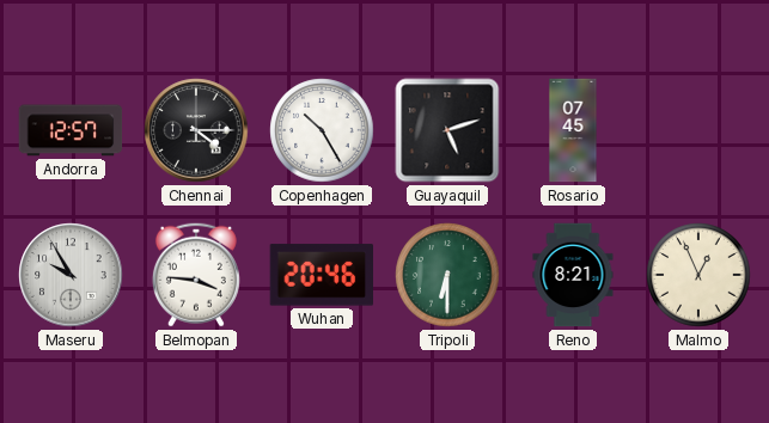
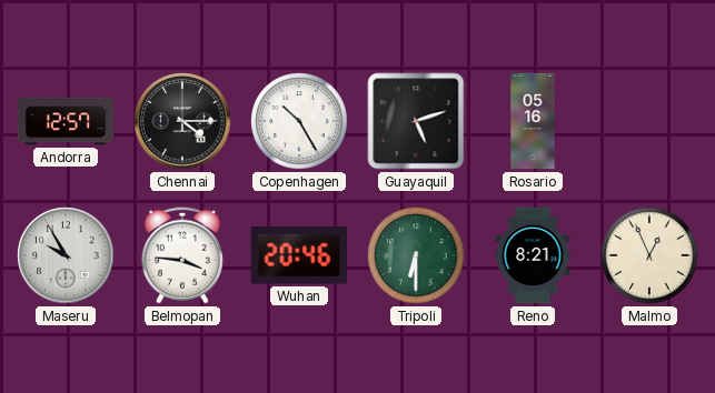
Rosario: 07:45 -> 05:16
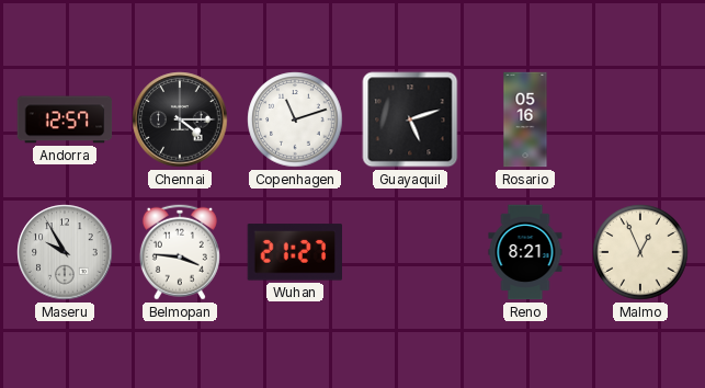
Copenhagen: 10:25 -> 11:12
Wuhan: 20:46 -> 21:27
Tripoli: 6:30 -> none
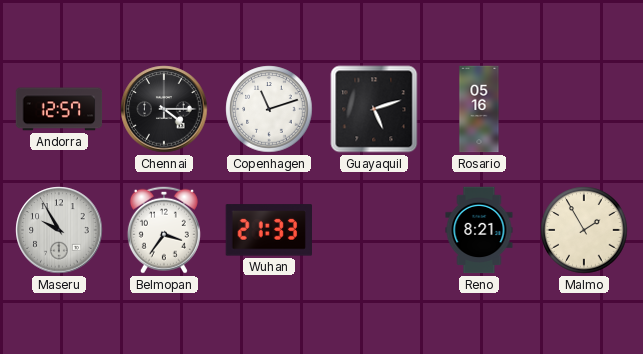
Belmopan: 3:46 -> 3:36
Wuhan: 21:27 -> 21:33
Malmo: 12:56 -> 1:55
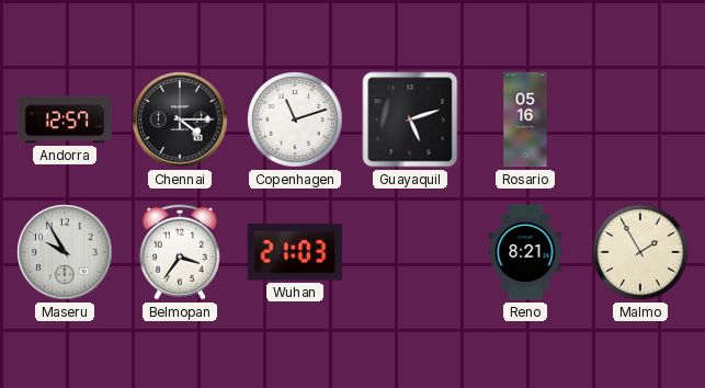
Wuhan: 21:33 -> 21:03
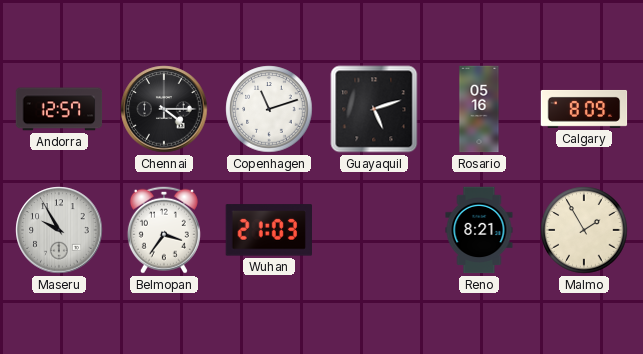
Calgary: none -> 8:09
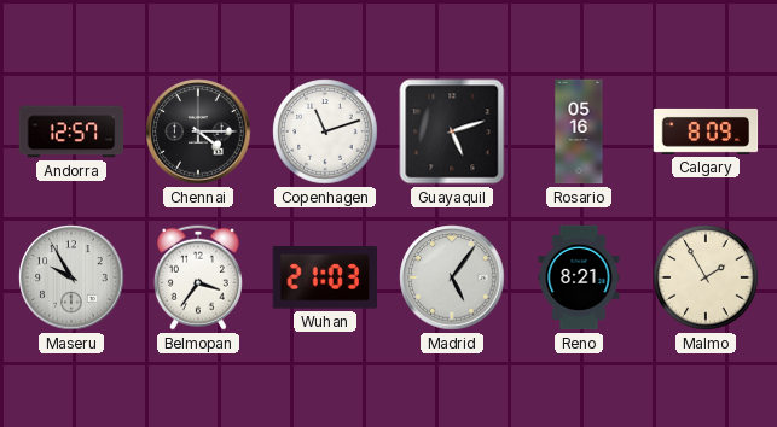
Madrid: none -> 5:06
